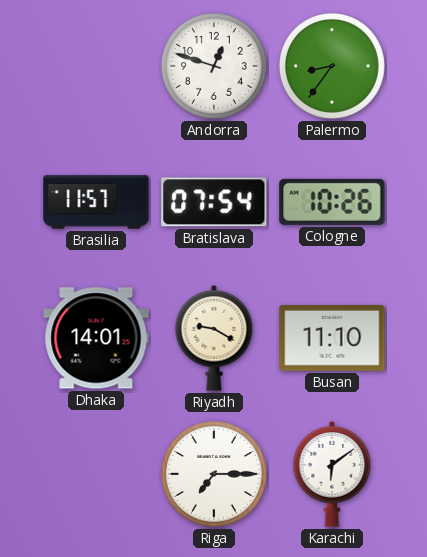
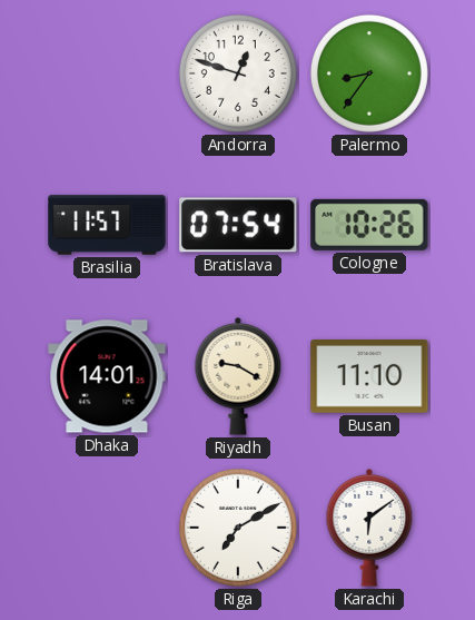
Riga: 7:15 -> 7:10
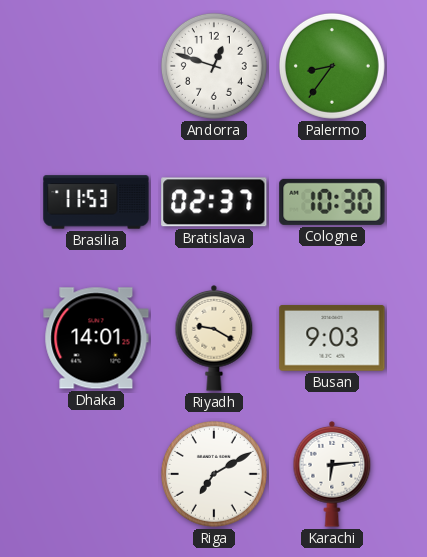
Brasilia: 11:57 -> 11:53
Bratislava: 07:54 -> 02:37
Cologne: 10:26 -> 10:30
Busan: 11:10 -> 9:03
Karachi: 6:09 -> 6:14
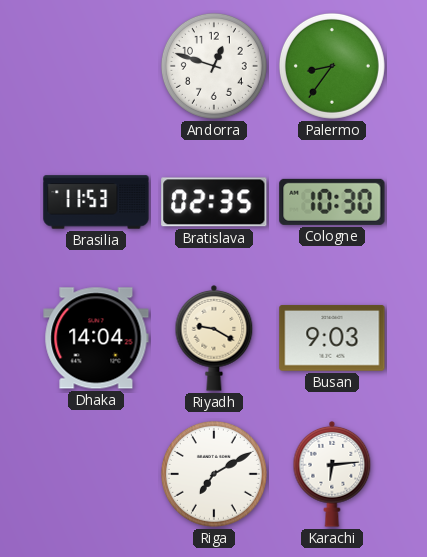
Bratislava: 02:37 -> 02:35
Dhaka: 14:01 -> 14:04
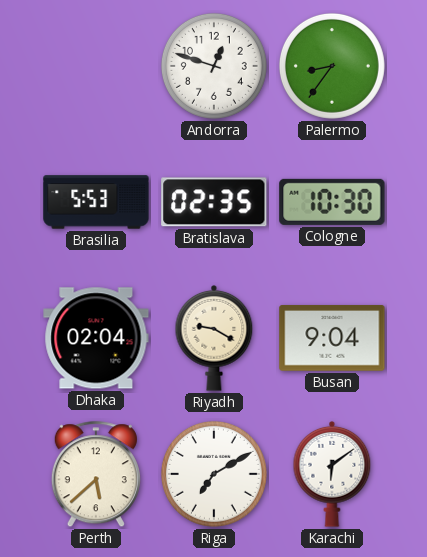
Brasilia: 11:53 -> 5:53
Dhaka: 14:04 -> 02:04
Busan: 9:03 -> 9:04
Perth: none -> 5:38
Karachi: 6:14 -> 6:09
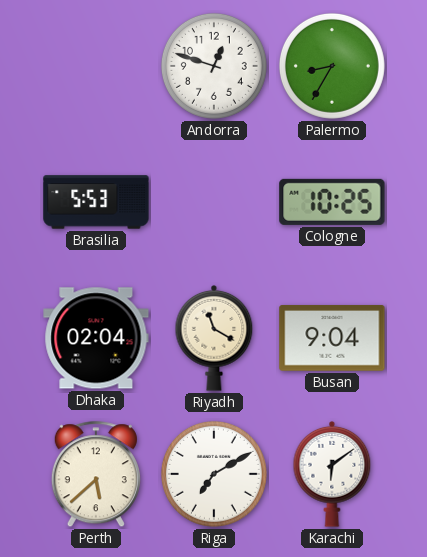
Palermo: 8:36 -> 8:35
Bratislava: 02:35 -> none
Cologne: 10:30 -> 10:25
Riyadh: 9:20 -> 11:20
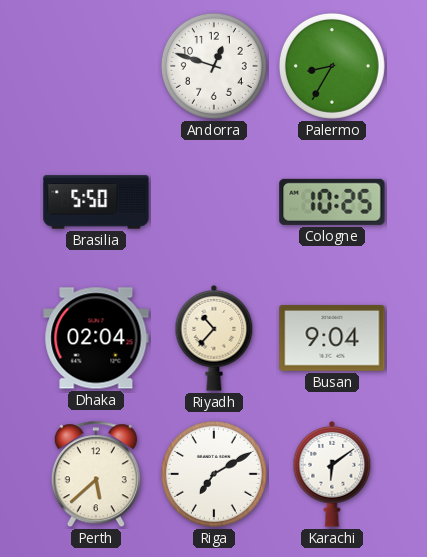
Brasilia: 5:53 -> 5:50
Riyadh: 11:20 -> 10:37
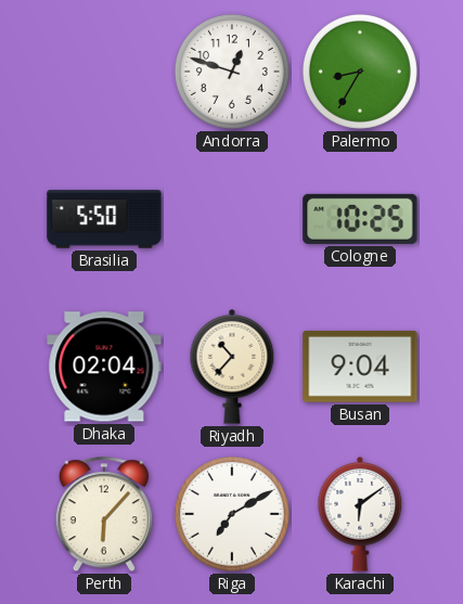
Perth: 5:38 -> 6:07
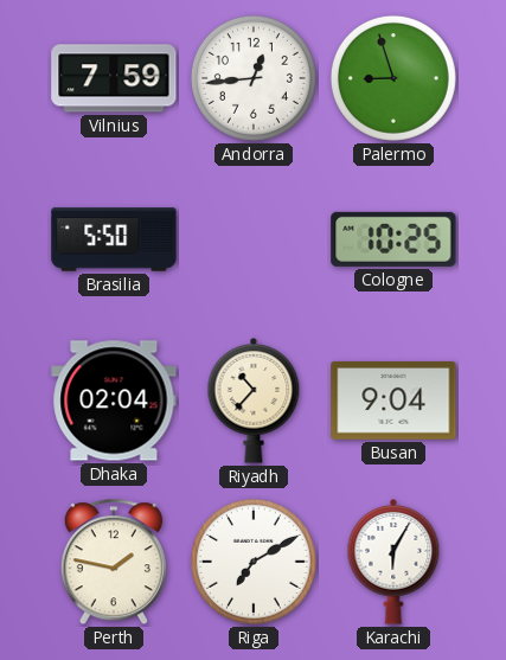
Vilnius: none -> 7:59
Andorra: 12:48 -> 12:44
Palermo: 8:35 -> 8:57
Perth: 6:07 -> 1:47
Karachi: 6:09 -> 6:05
